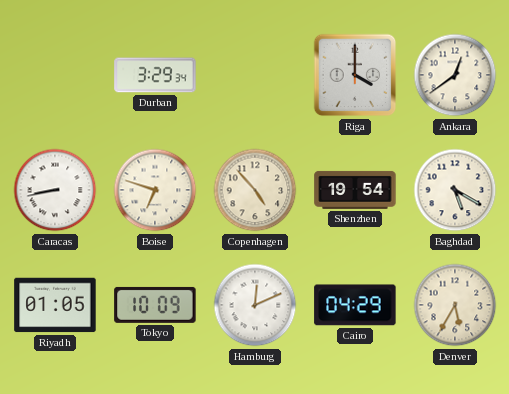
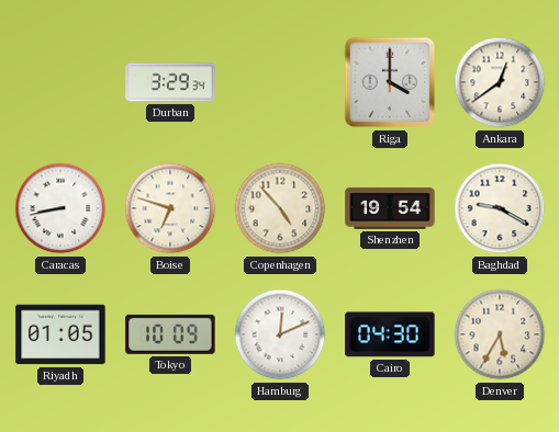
Baghdad: 5:20 -> 9:20
Cairo: 04:29 -> 04:30
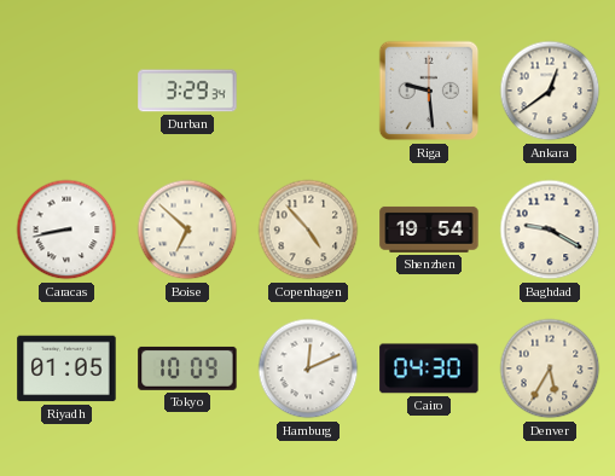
Riga: 4:00 -> 9:29
Boise: 6:48 -> 6:52
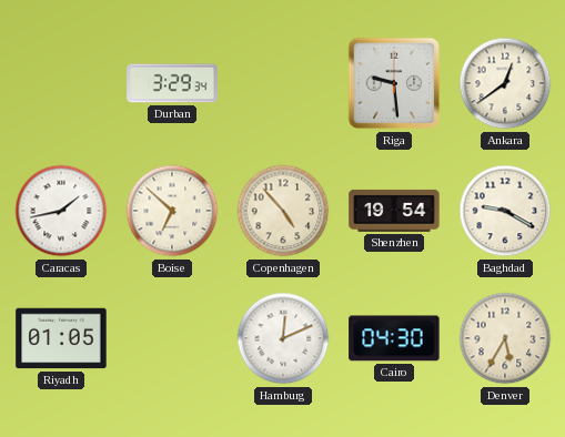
Caracas: 8:43 -> 1:43
Tokyo: 10:09 -> none
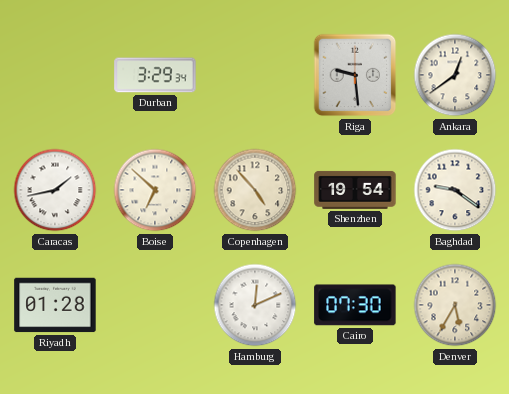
Baghdad: 9:20 -> 9:21
Riyadh: 01:05 -> 01:28
Cairo: 04:30 -> 07:30
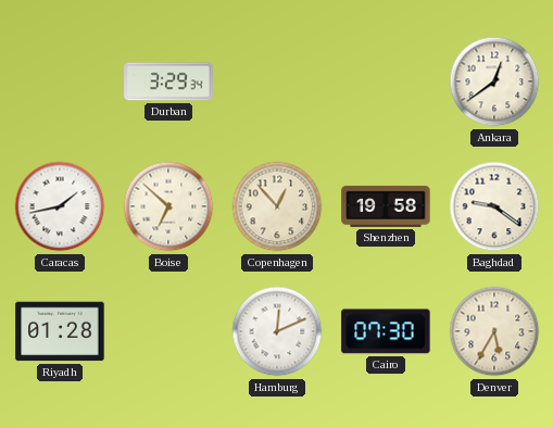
Riga: 9:29 -> none
Copenhagen: 4:53 -> 12:53
Shenzhen: 19:54 -> 19:58
